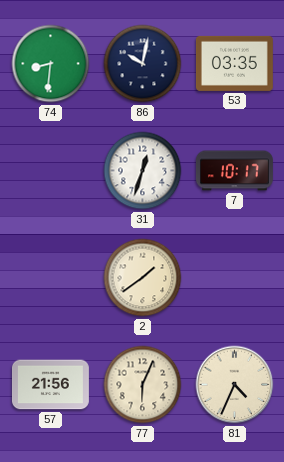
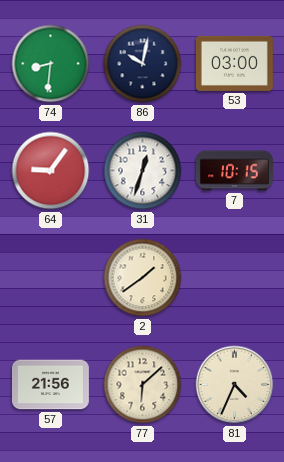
53: 03:35 -> 03:00
64: none -> 9:06
7: 10:17 -> 10:15
77: 6:04 -> 6:08
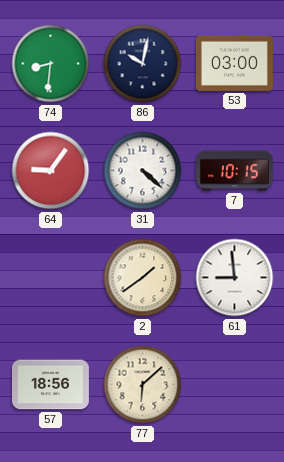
31: 12:33 -> 4:22
61: none -> 8:59
57: 21:56 -> 18:56
81: 4:34 -> none
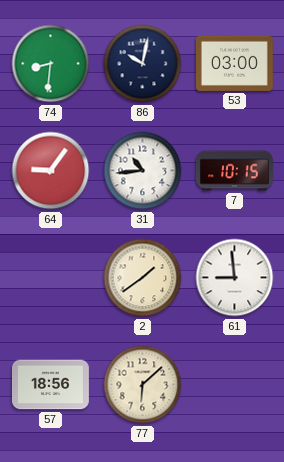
31: 4:22 -> 10:44
